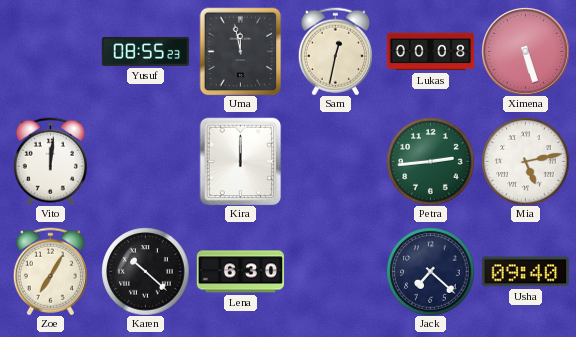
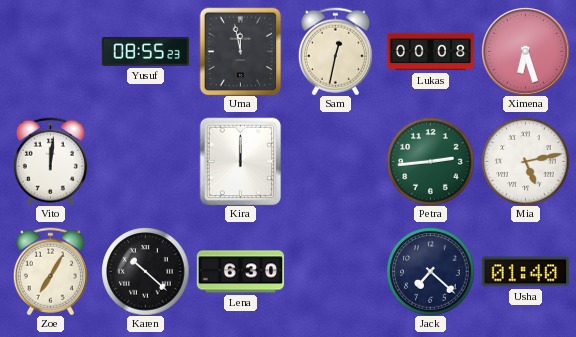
Ximena: 5:27 -> 6:27
Usha: 09:40 -> 01:40
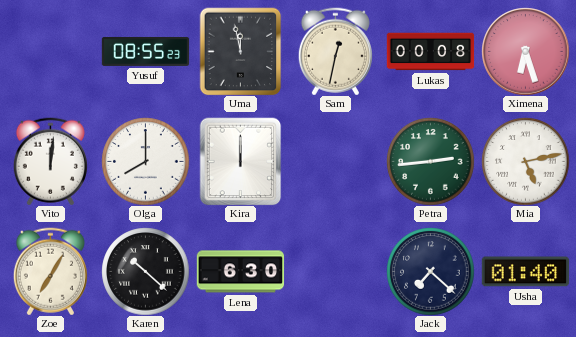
Olga: none -> 8:00
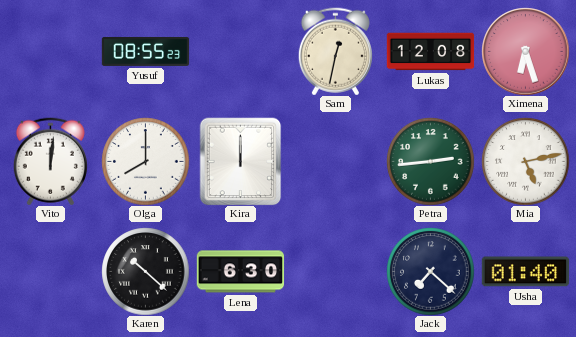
Uma: 11:58 -> none
Lukas: 00:08 -> 12:08
Zoe: 7:05 -> none
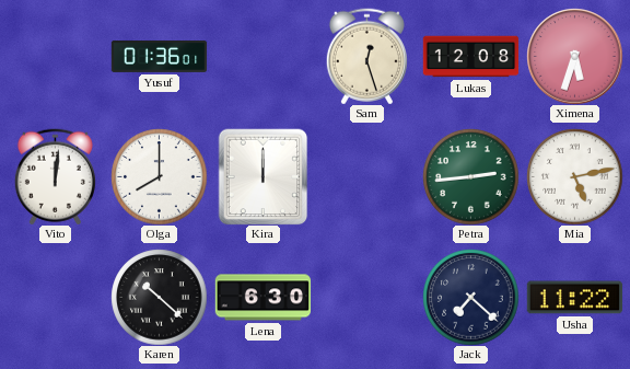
Yusuf: 08:55 -> 01:36
Sam: 12:32 -> 12:27
Ximena: 6:27 -> 5:33
Usha: 01:40 -> 11:22
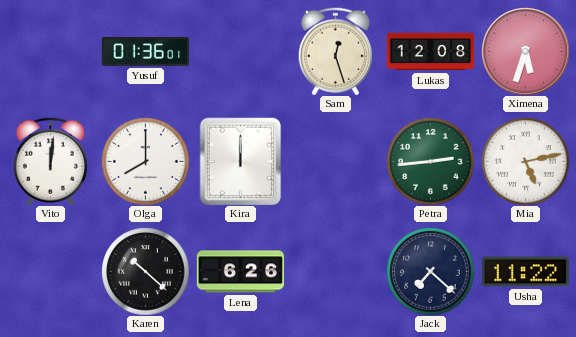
Lena: 6:30 -> 6:26
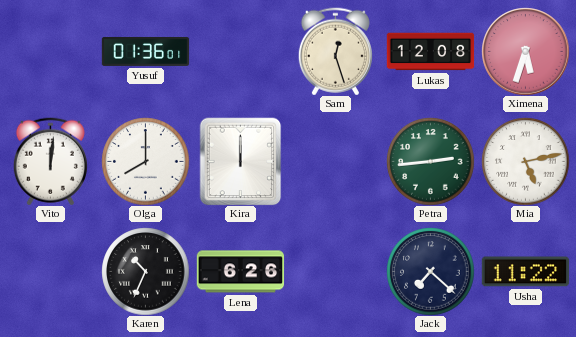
Karen: 10:22 -> 10:34
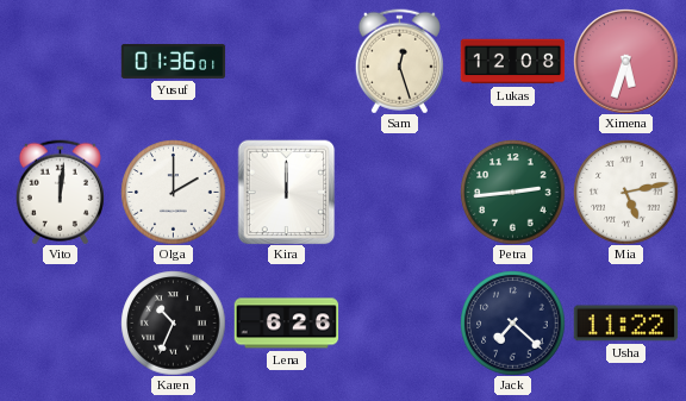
Olga: 8:00 -> 2:00
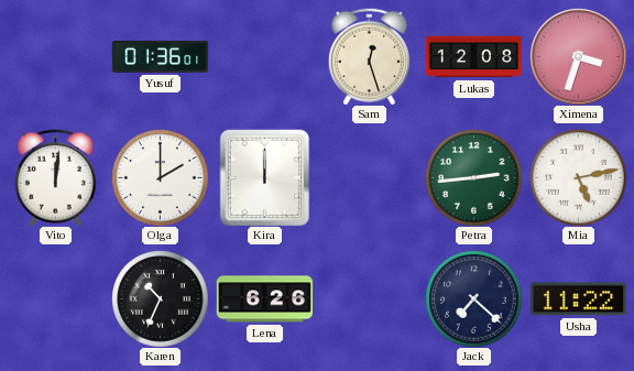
Ximena: 5:33 -> 3:33
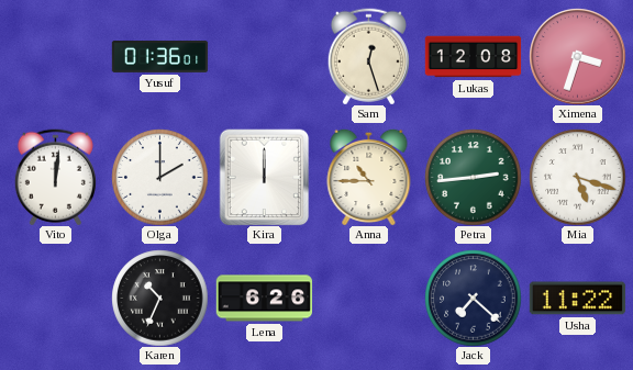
Anna: none -> 10:45
Mia: 5:13 -> 5:18
